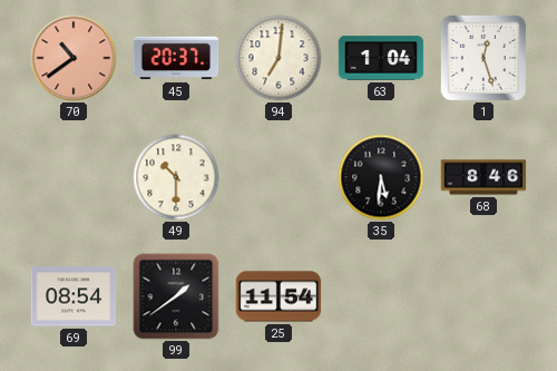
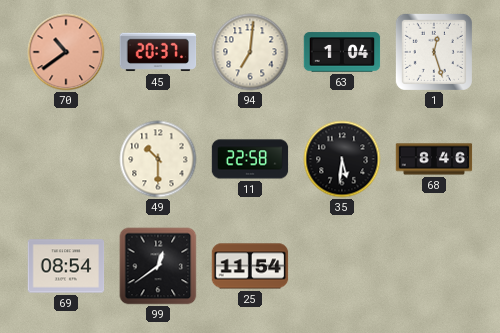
11: none -> 22:58
99: 1:39 -> 12:39
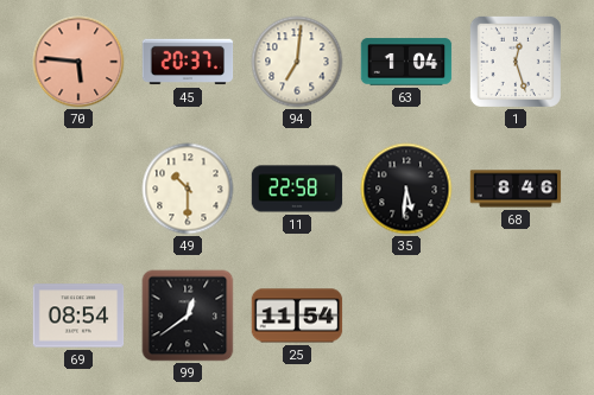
70: 10:39 -> 5:46
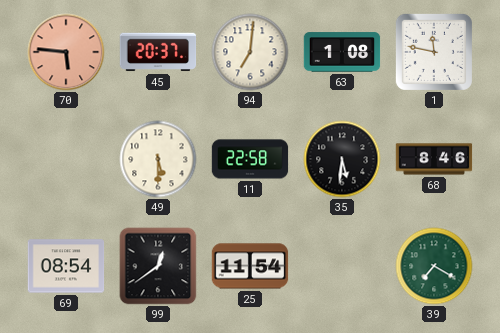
63: 1:04 -> 1:08
1: 12:27 -> 11:47
49: 10:30 -> 5:30
39: none -> 7:20
